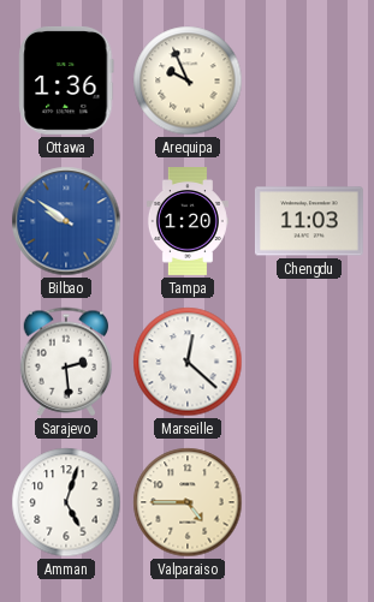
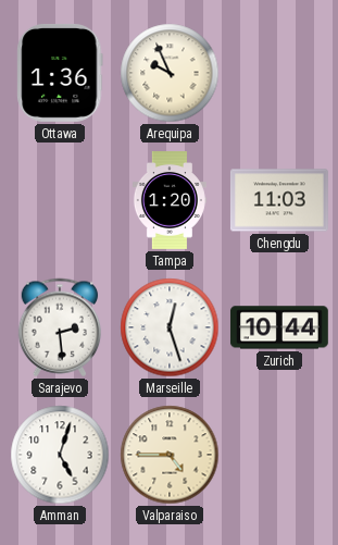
Bilbao: 9:51 -> none
Marseille: 12:22 -> 12:27
Zurich: none -> 10:44
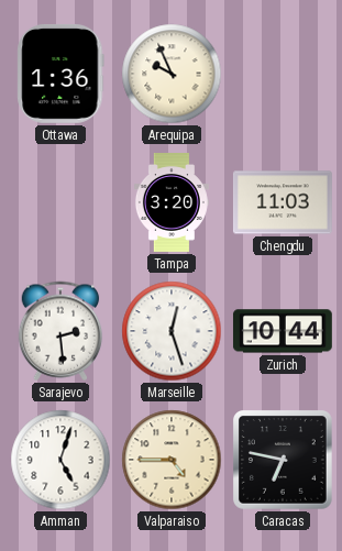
Tampa: 1:20 -> 3:20
Caracas: none -> 6:47
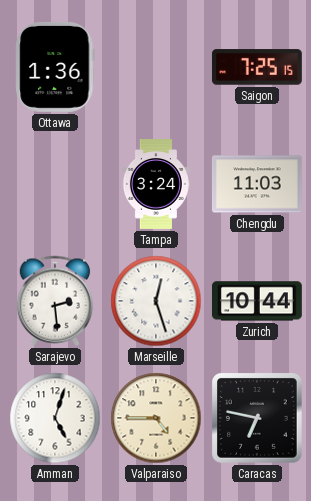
Arequipa: 9:56 -> none
Saigon: none -> 7:25
Tampa: 3:20 -> 3:24
